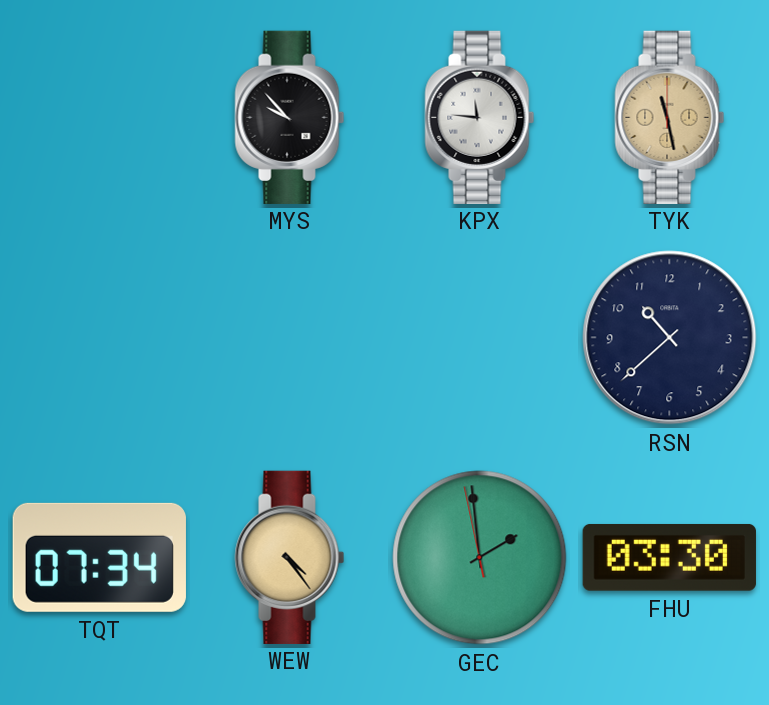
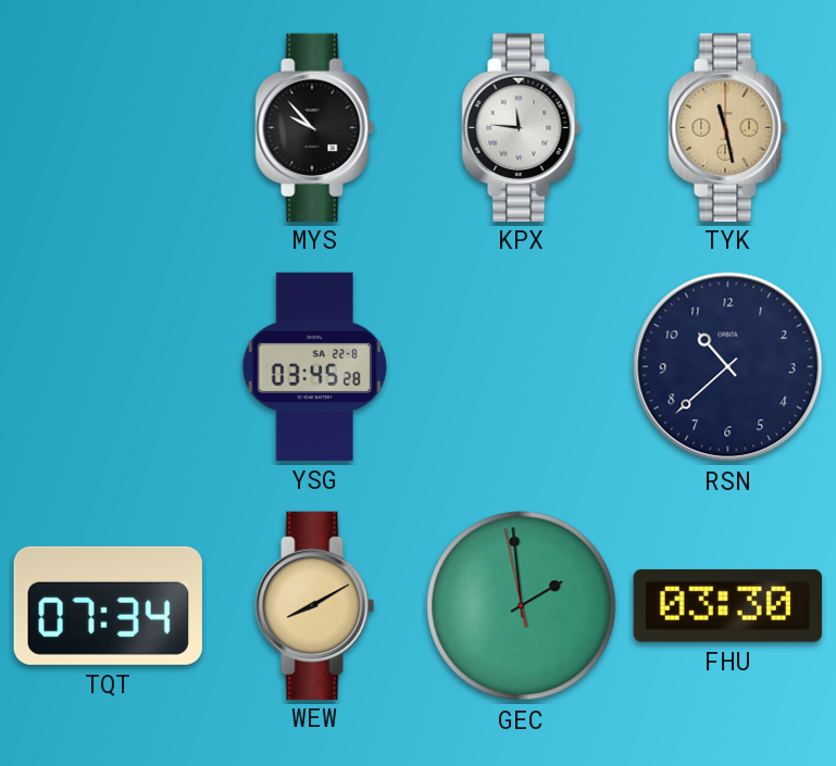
YSG: none -> 03:45
WEW: 4:24 -> 8:10
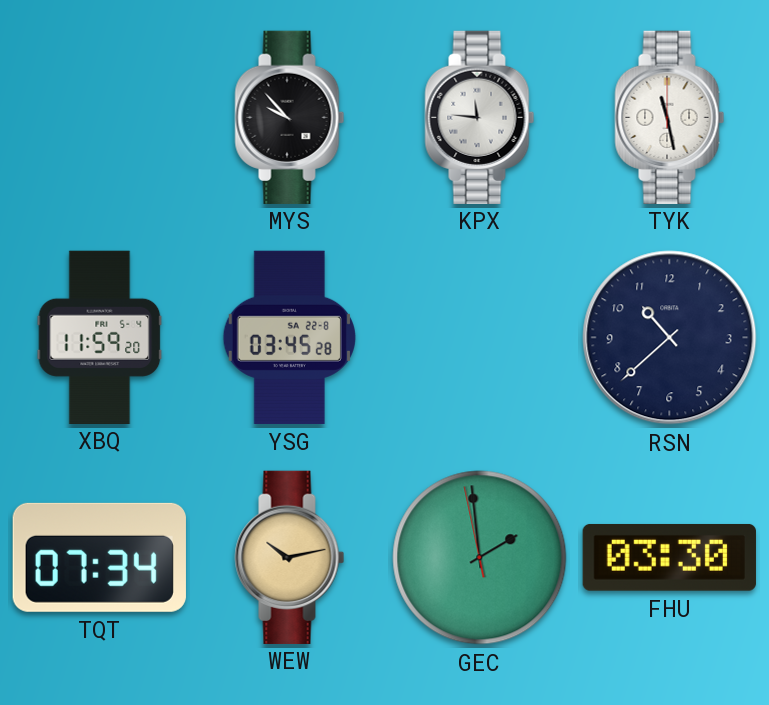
TYK dial: champagne -> white
XBQ: none -> 11:59
WEW: 8:10 -> 10:13
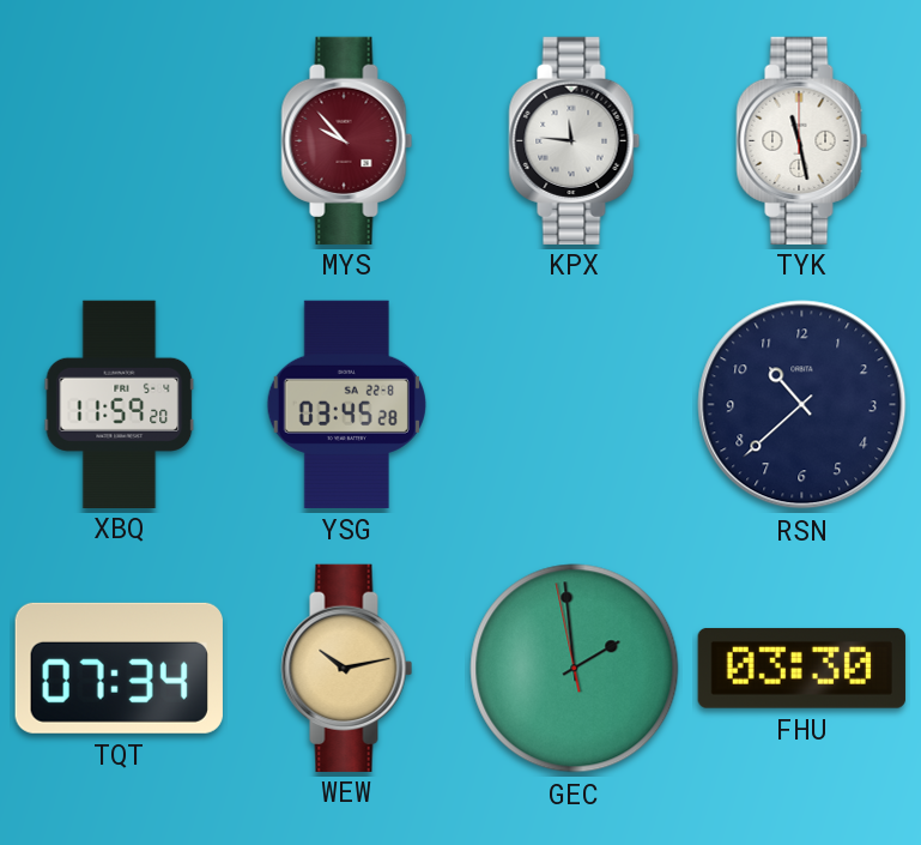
MYS dial: black -> burgundy
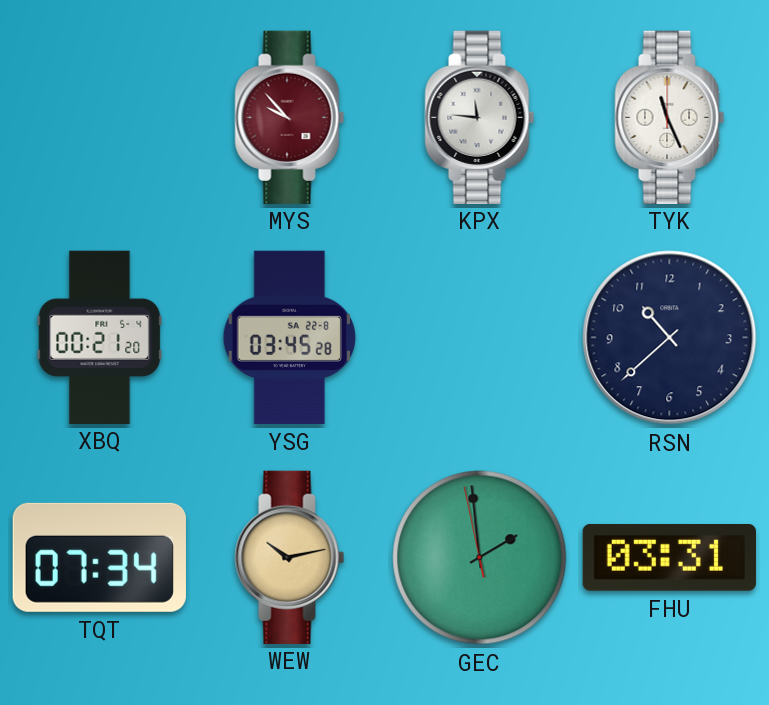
TYK: 11:28 -> 11:26
XBQ: 11:59 -> 00:21
FHU: 03:30 -> 03:31
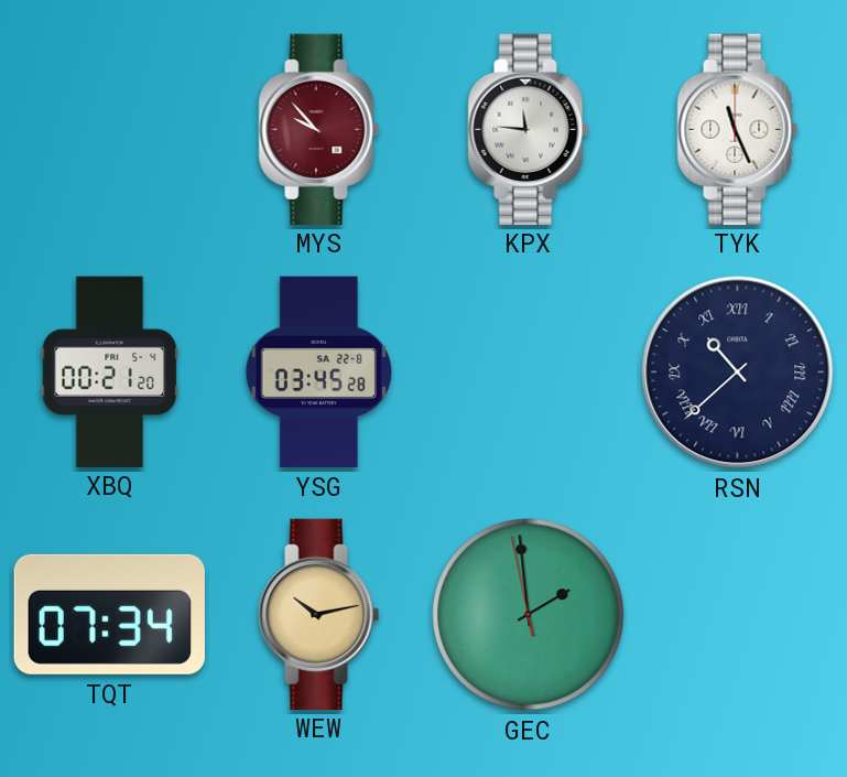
RSN numerals: Arabic -> Roman
FHU: 03:31 -> none
